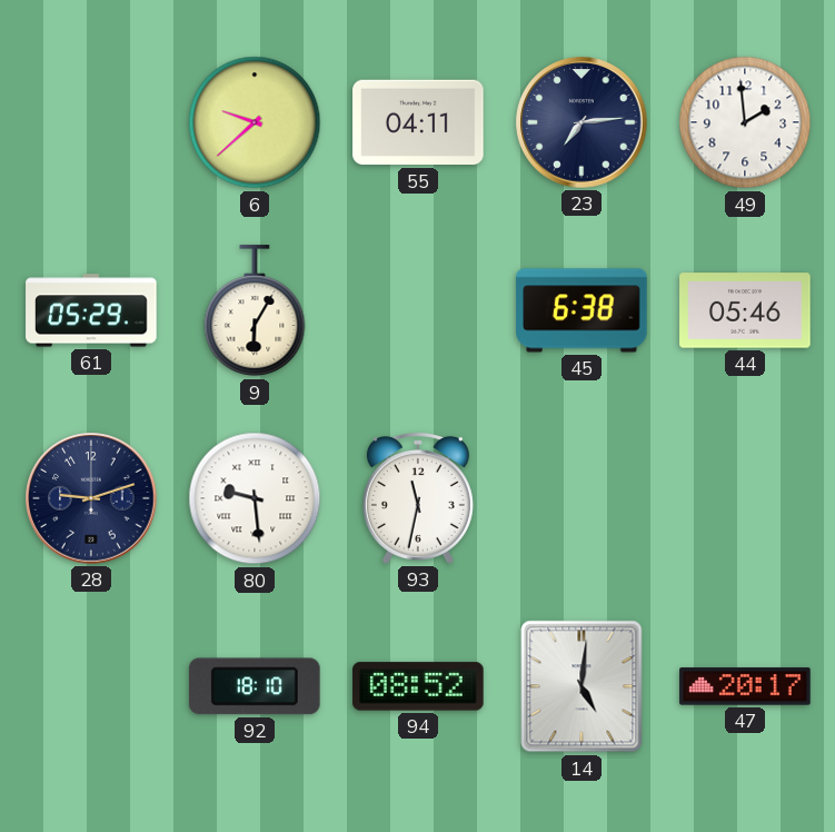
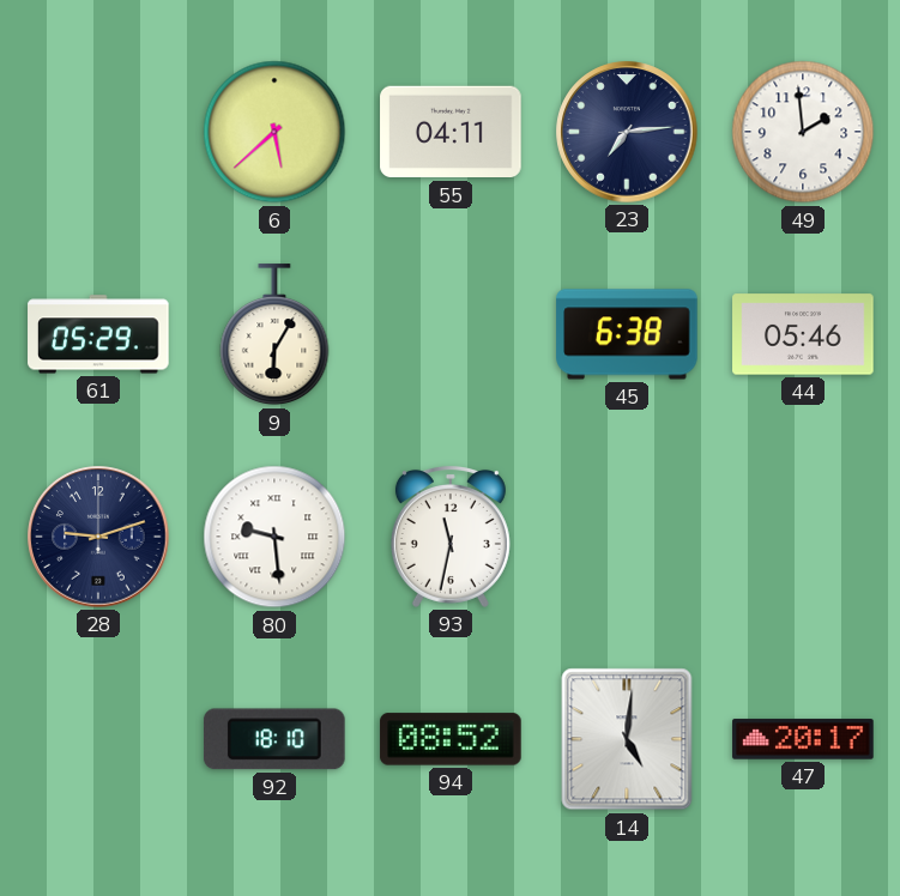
6: 9:38 -> 5:38
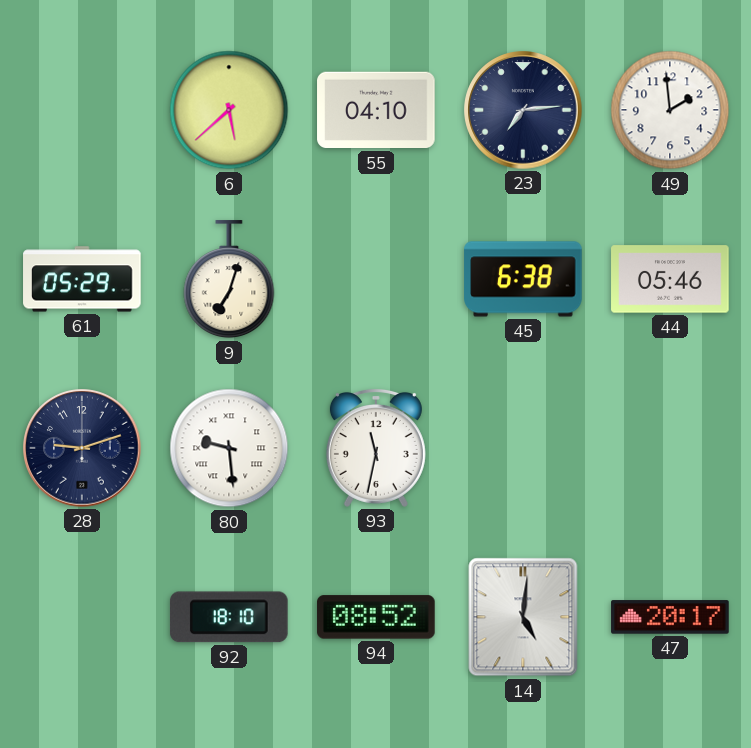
55: 04:11 -> 04:10
9: 6:05 -> 7:03
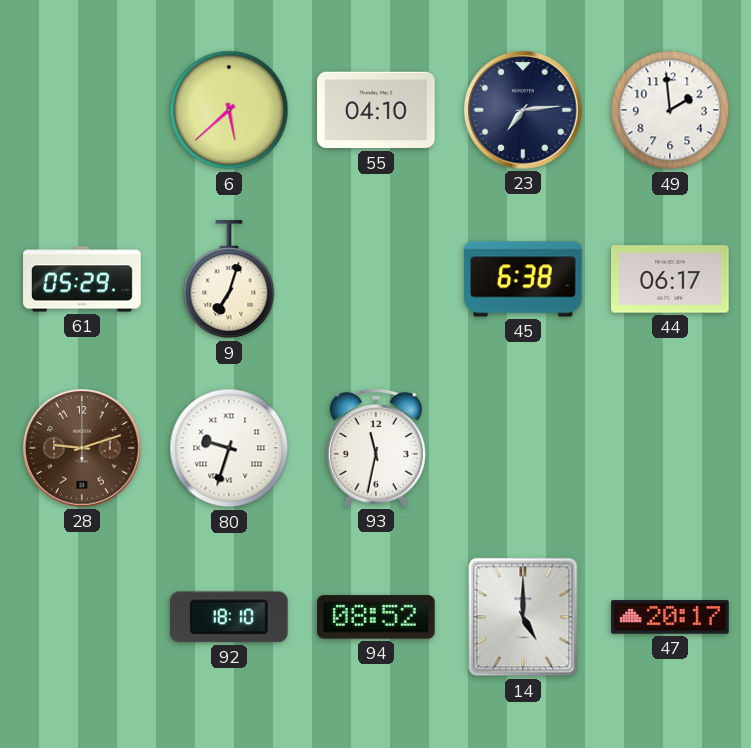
44: 05:46 -> 06:17
28 dial: navy -> brown
80: 9:29 -> 9:33
14: 5:01 -> 5:00
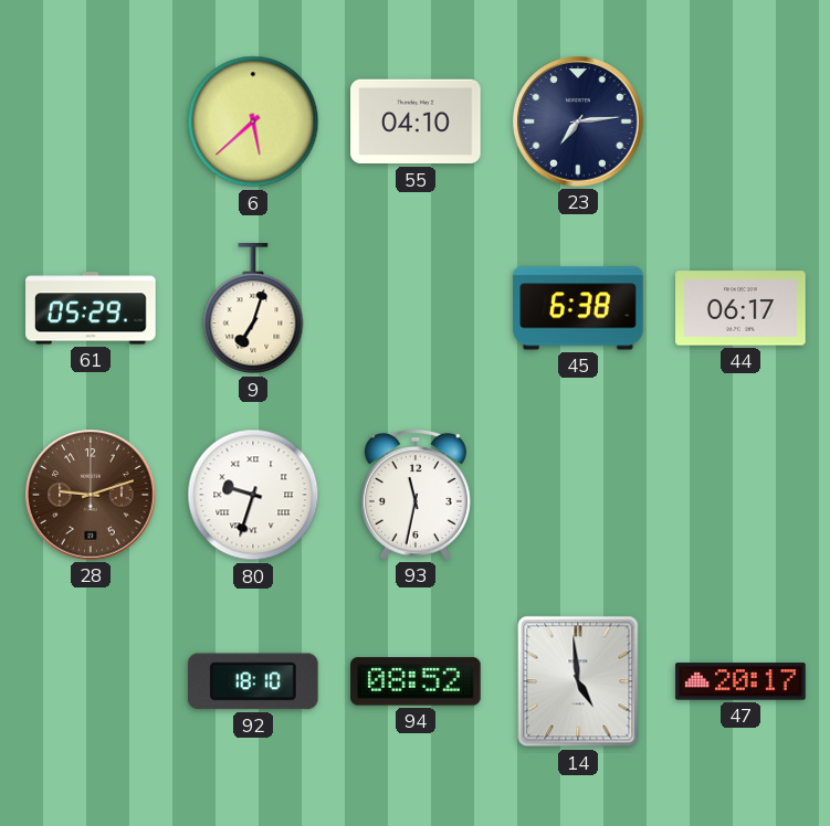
49: 1:59 -> none
14: 5:00 -> 4:59
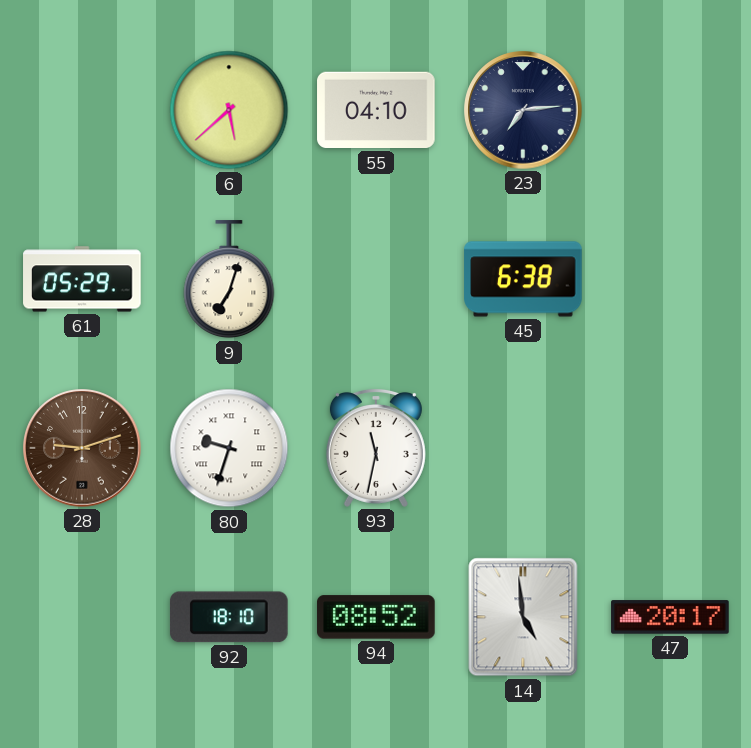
44: 06:17 -> none
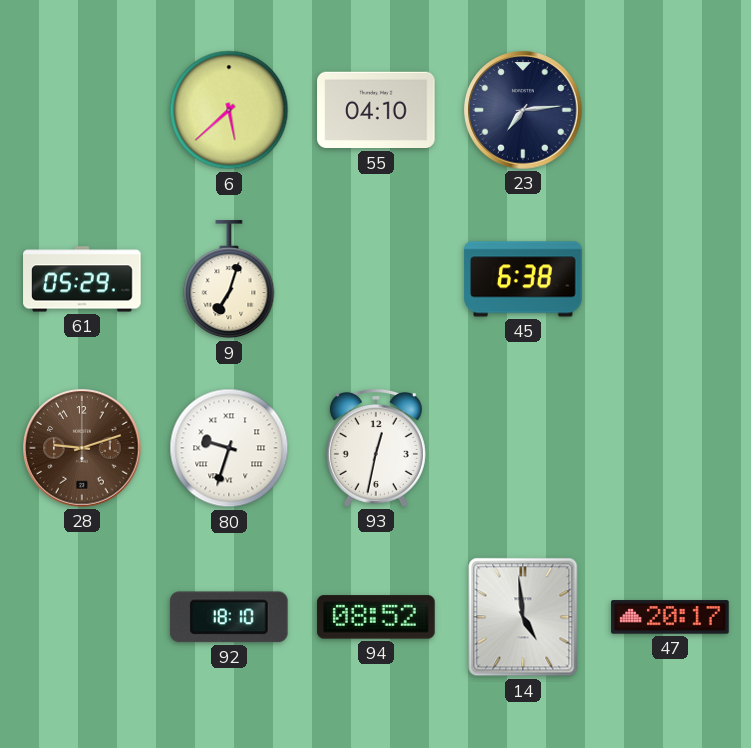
93: 11:32 -> 12:32
